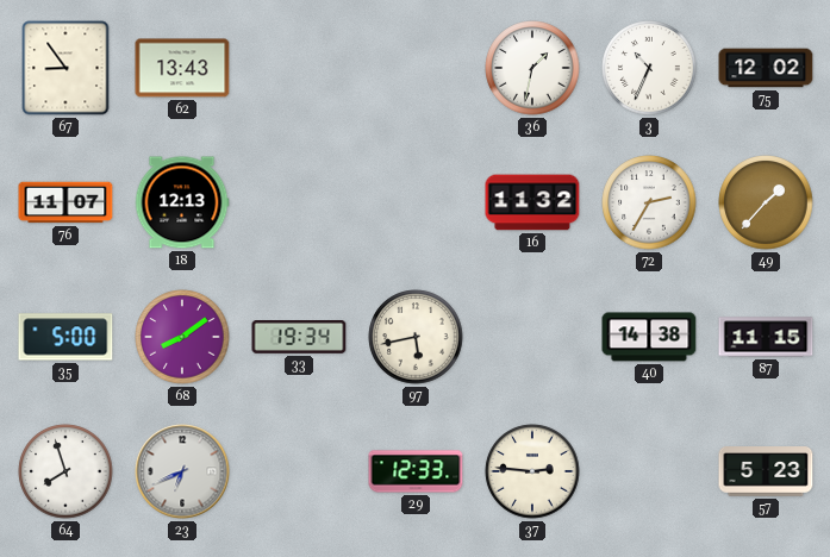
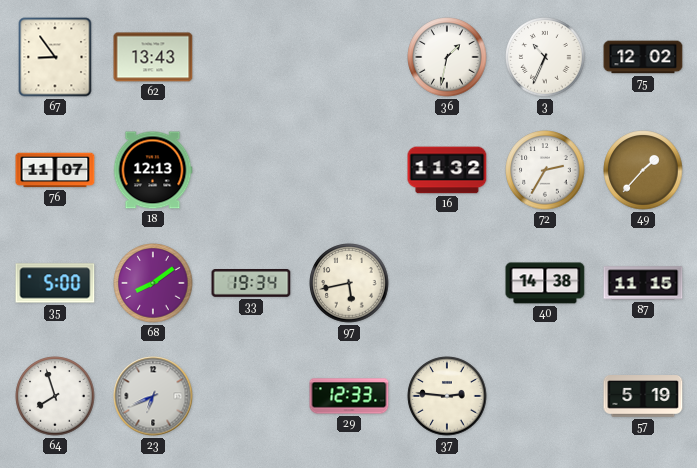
57: 5:23 -> 5:19
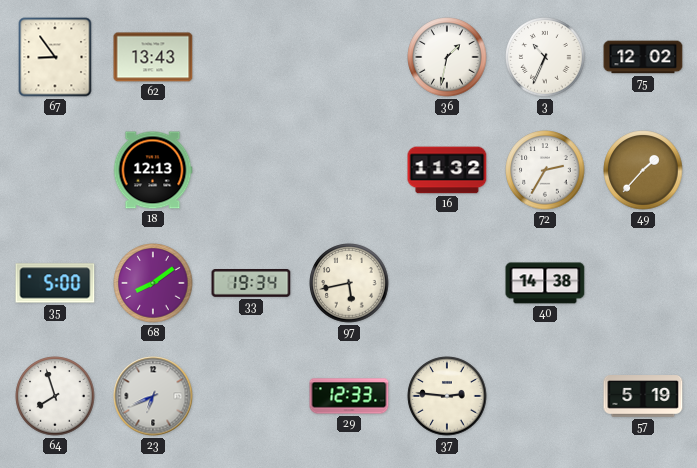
76: 11:07 -> none
87: 11:15 -> none
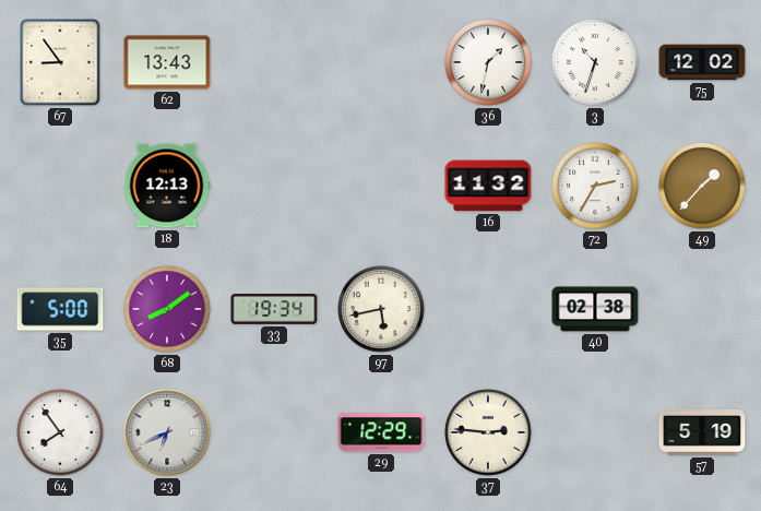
3: 10:34 -> 10:33
40: 14:38 -> 02:38
64: 7:57 -> 7:54
29: 12:33 -> 12:29
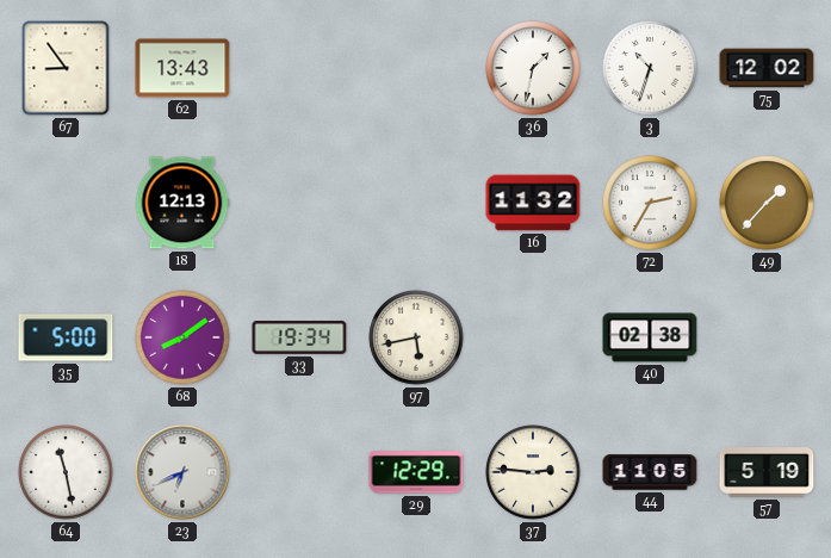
64: 7:54 -> 11:28
44: none -> 11:05
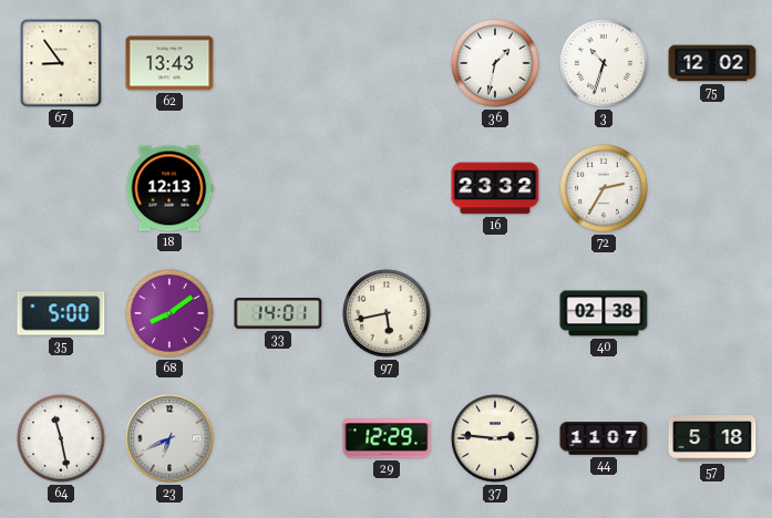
16: 11:32 -> 23:32
49: 1:37 -> none
33: 19:34 -> 14:01
44: 11:05 -> 11:07
57: 5:19 -> 5:18
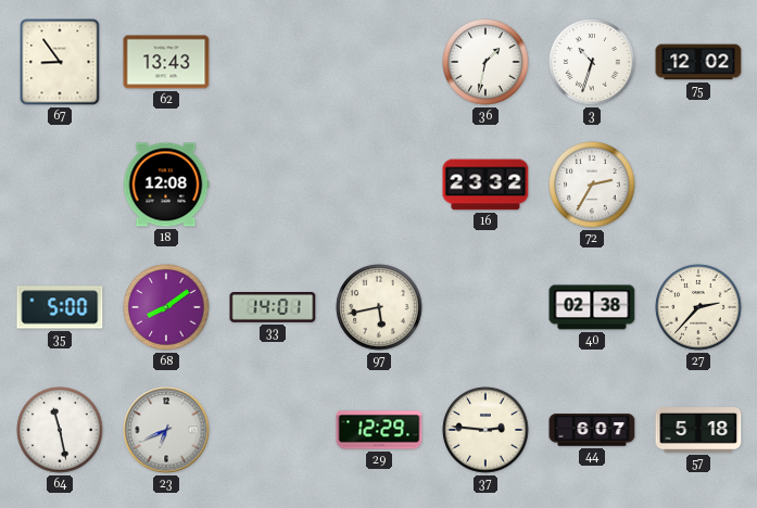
18: 12:13 -> 12:08
27: none -> 2:37
44: 11:07 -> 6:07
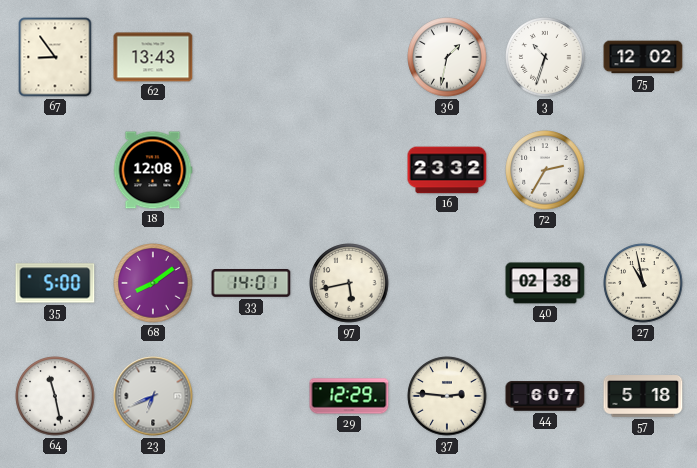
27: 2:37 -> 10:58
